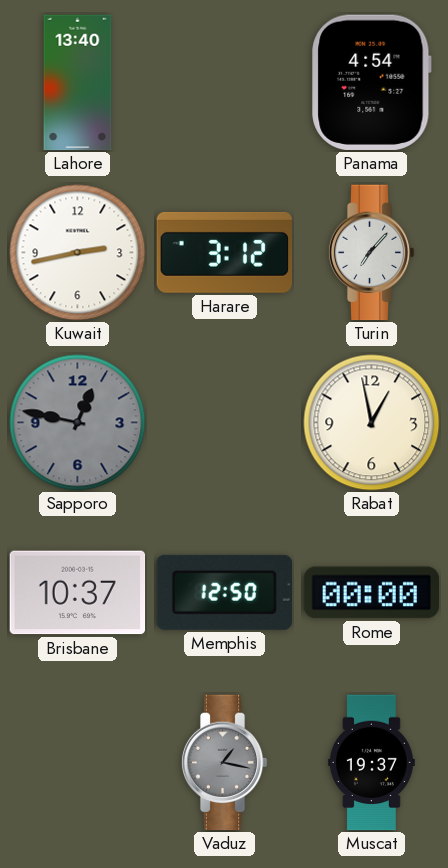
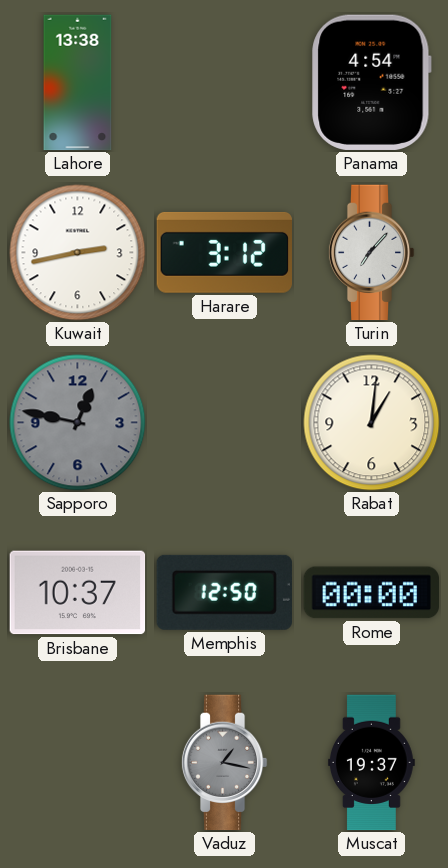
Lahore: 13:40 -> 13:38
Rabat: 12:58 -> 1:01
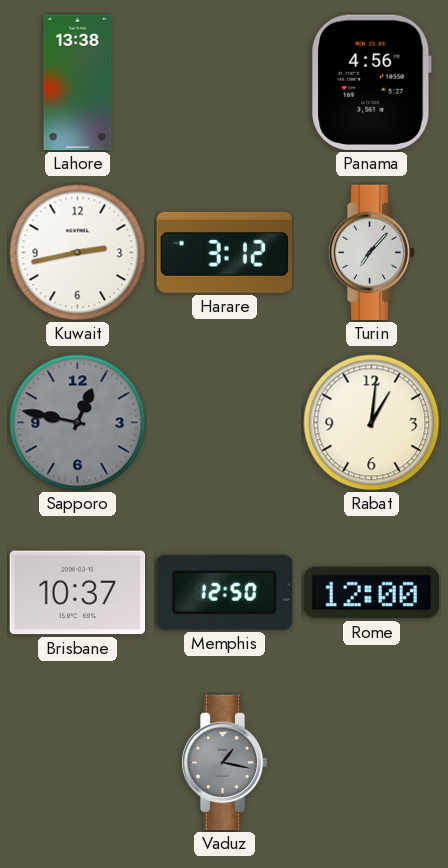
Panama: 4:54 -> 4:56
Rome: 00:00 -> 12:00
Muscat: 19:37 -> none
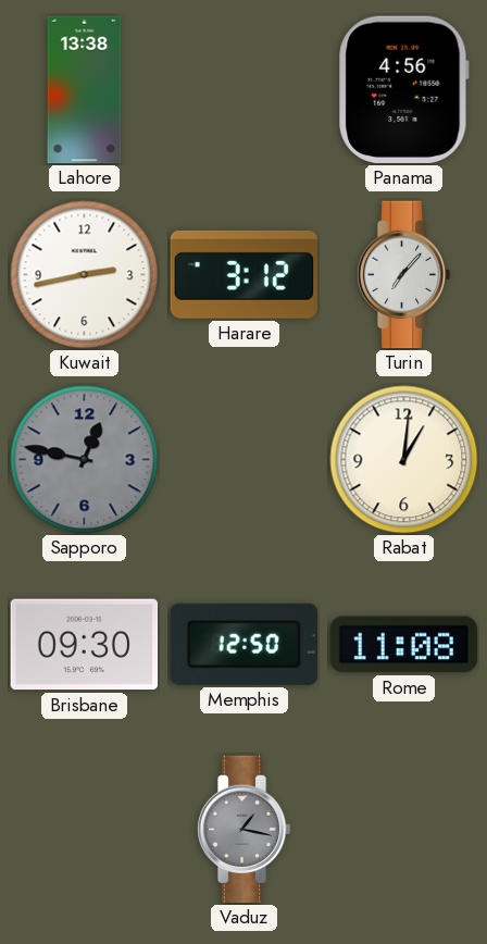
Brisbane: 10:37 -> 09:30
Rome: 12:00 -> 11:08
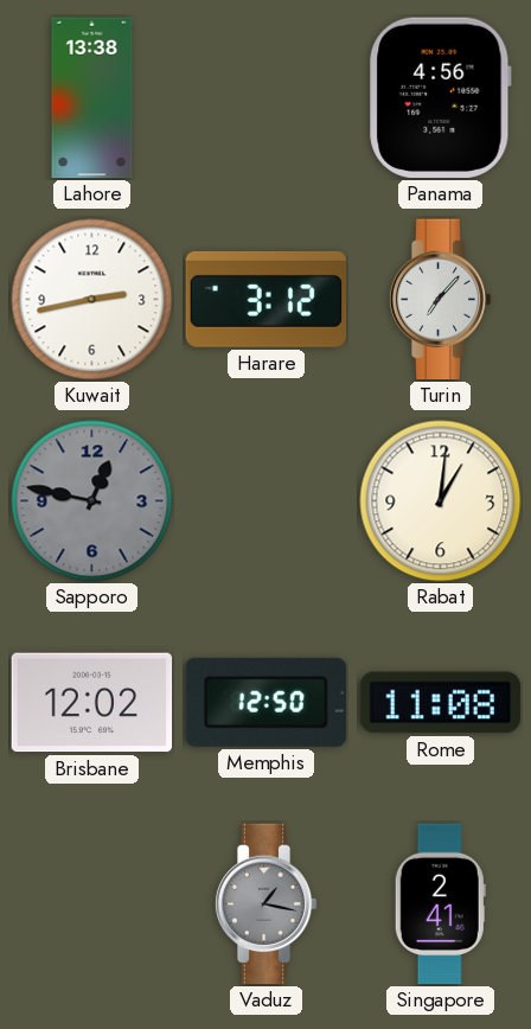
Brisbane: 09:30 -> 12:02
Singapore: none -> 2:41
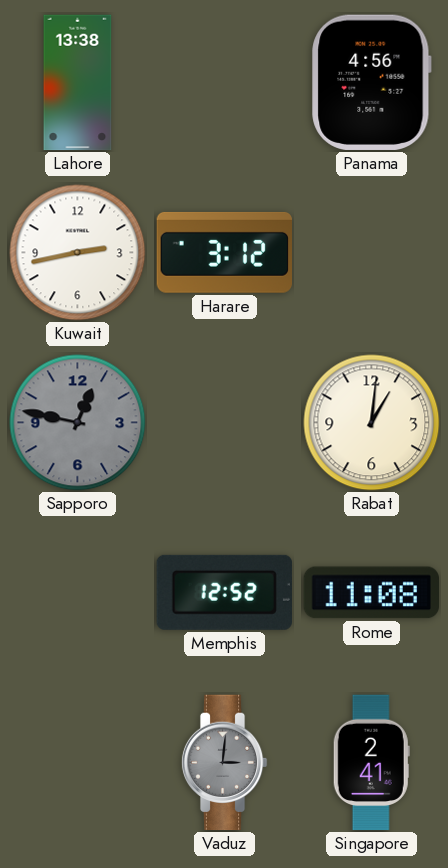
Turin: 7:07 -> none
Brisbane: 12:02 -> none
Memphis: 12:50 -> 12:52
Vaduz: 1:17 -> 3:01
